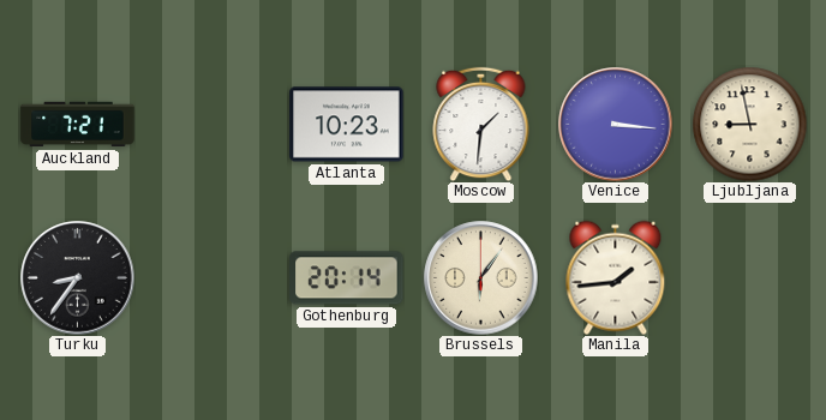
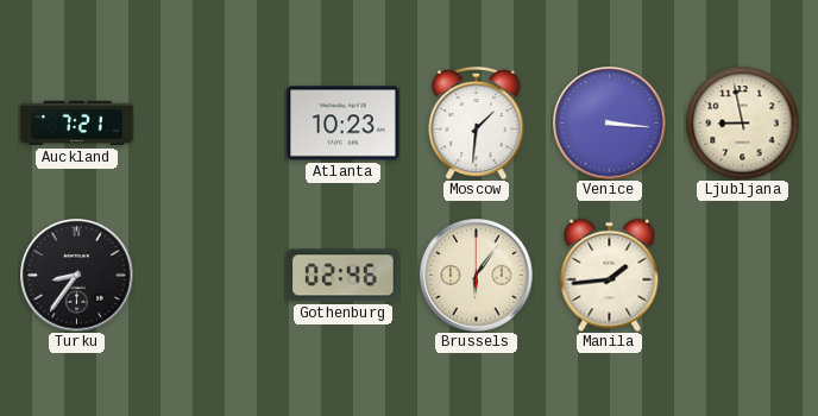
Gothenburg: 20:14 -> 02:46
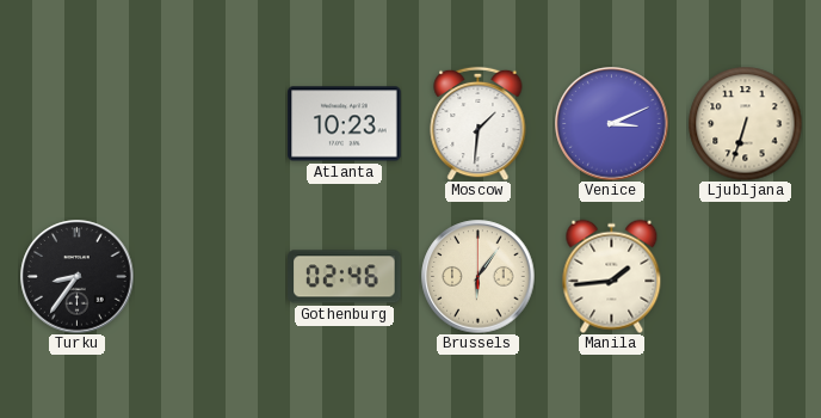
Auckland: 7:21 -> none
Venice: 3:16 -> 3:11
Ljubljana: 8:58 -> 6:33
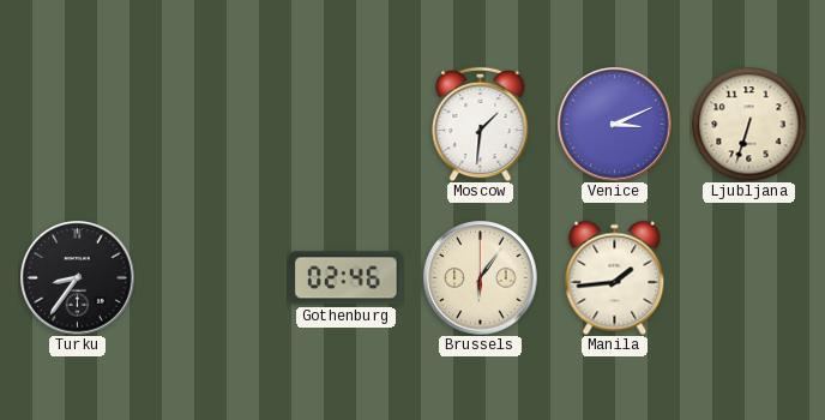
Atlanta: 10:23 -> none
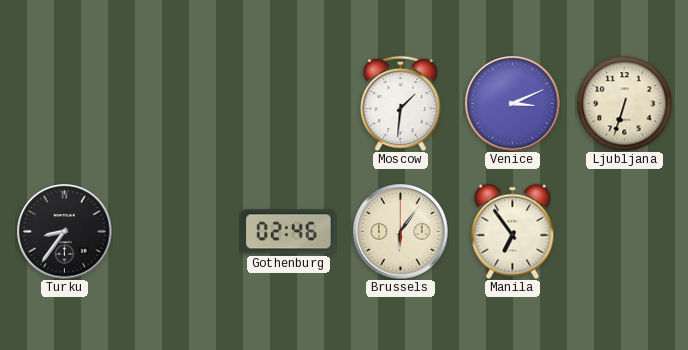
Manila: 1:44 -> 6:54
